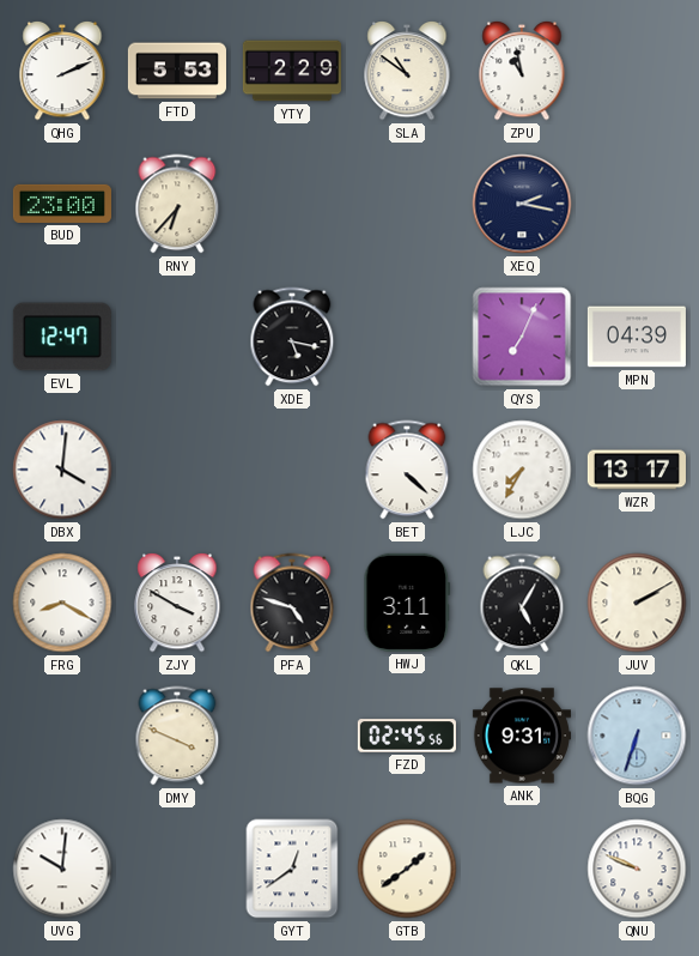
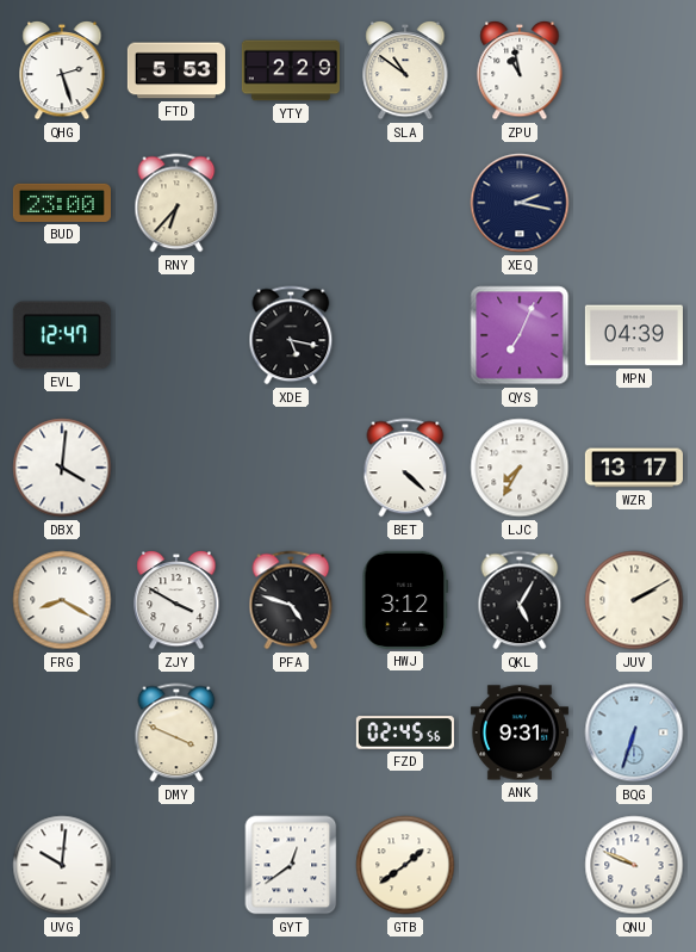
QHG: 2:11 -> 2:27
HWJ: 3:11 -> 3:12
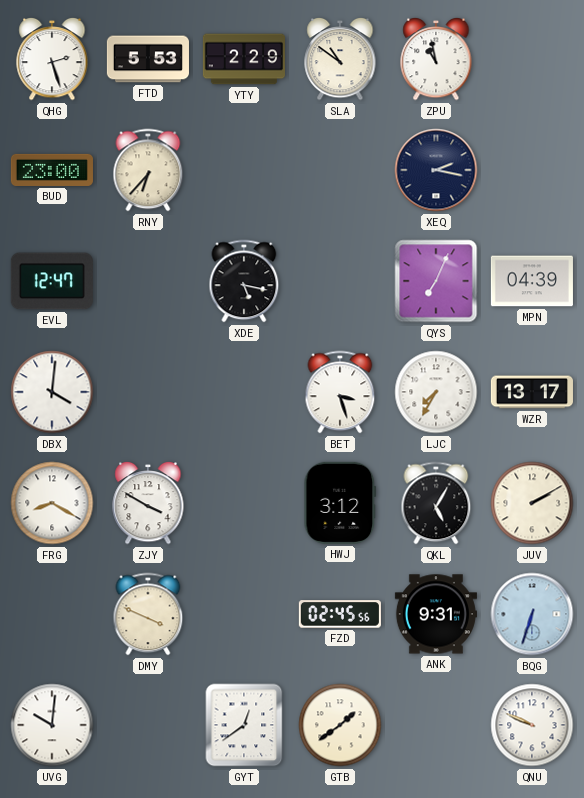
BET: 4:22 -> 3:27
PFA: 4:48 -> none
